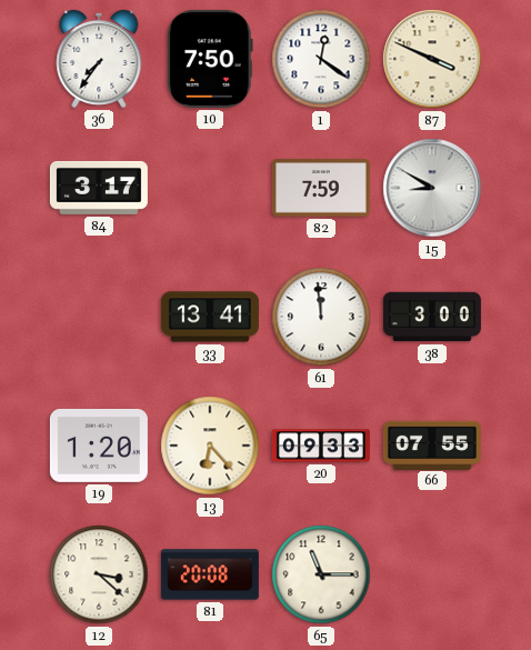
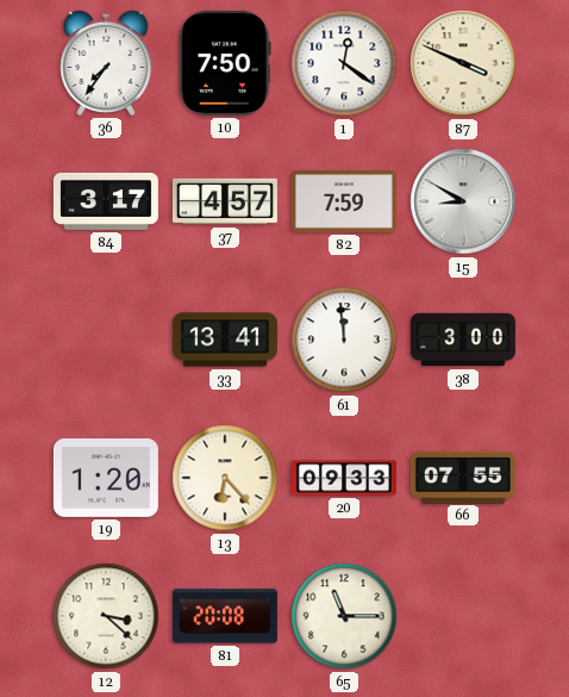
37: none -> 4:57
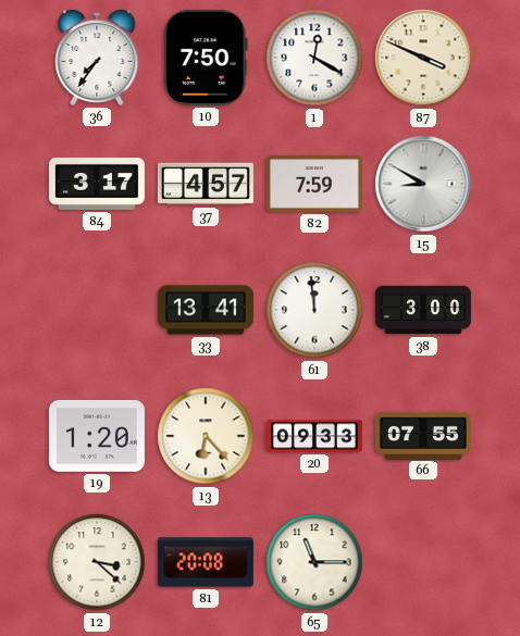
1: 12:21 -> 12:20
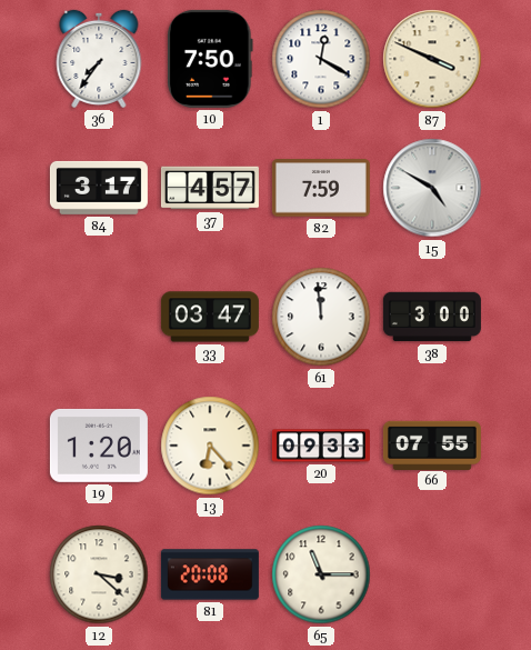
15: 8:50 -> 4:50
33: 13:41 -> 03:47
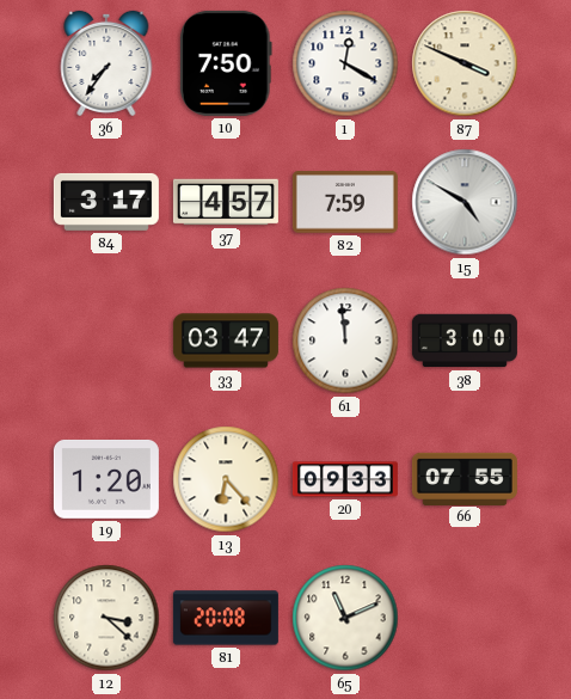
65: 11:15 -> 11:11
